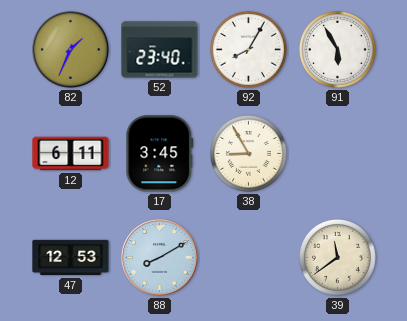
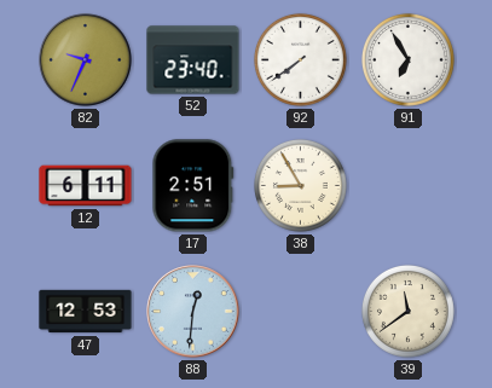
82: 1:34 -> 9:34
92: 8:05 -> 7:39
91: 5:55 -> 6:55
17: 3:45 -> 2:51
88: 8:10 -> 12:31
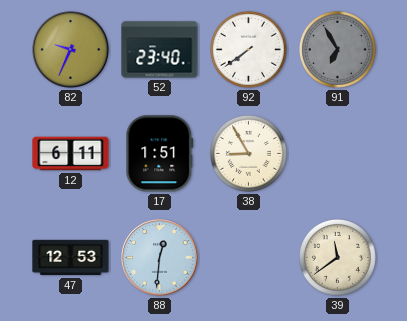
91 dial: white -> grey
17: 2:51 -> 1:51
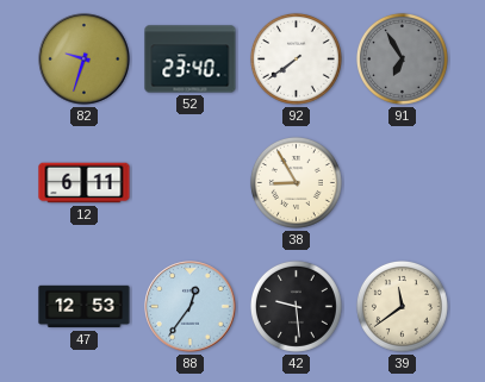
82: 9:34 -> 9:33
17: 1:51 -> none
88: 12:31 -> 12:36
42: none -> 9:29
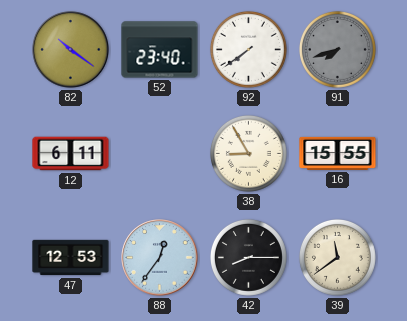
82: 9:33 -> 10:21
91: 6:55 -> 7:42
16: none -> 15:55
42: 9:29 -> 8:15
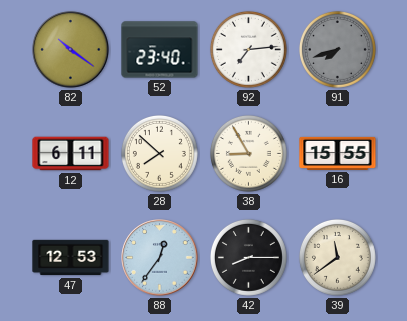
92: 7:39 -> 7:14
28: none -> 7:52
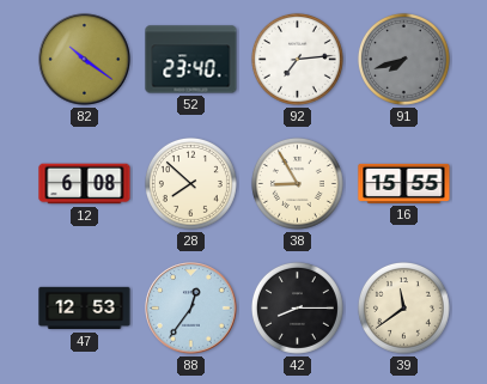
12: 6:11 -> 6:08
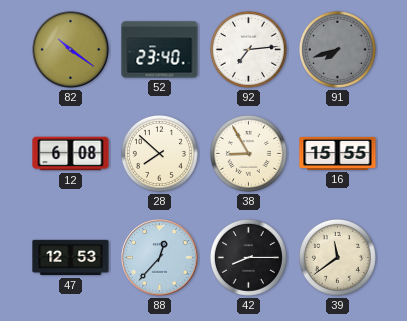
88: 12:36 -> 12:37
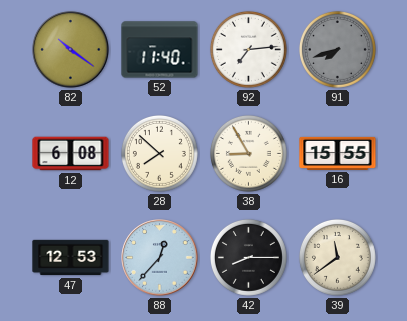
52: 23:40 -> 11:40
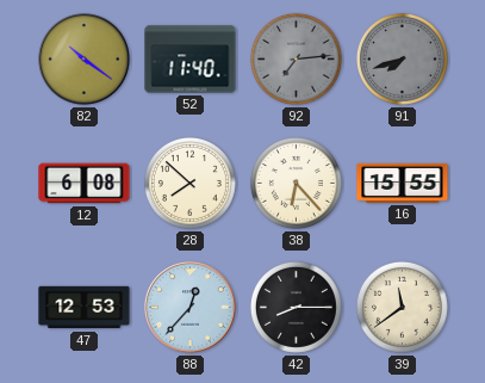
92 dial: white -> grey
38: 8:55 -> 6:23
